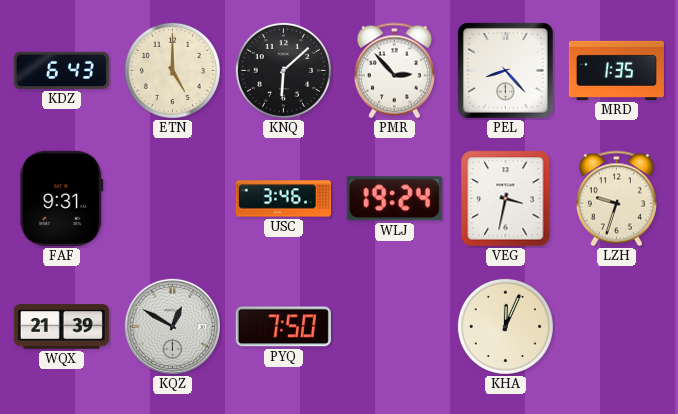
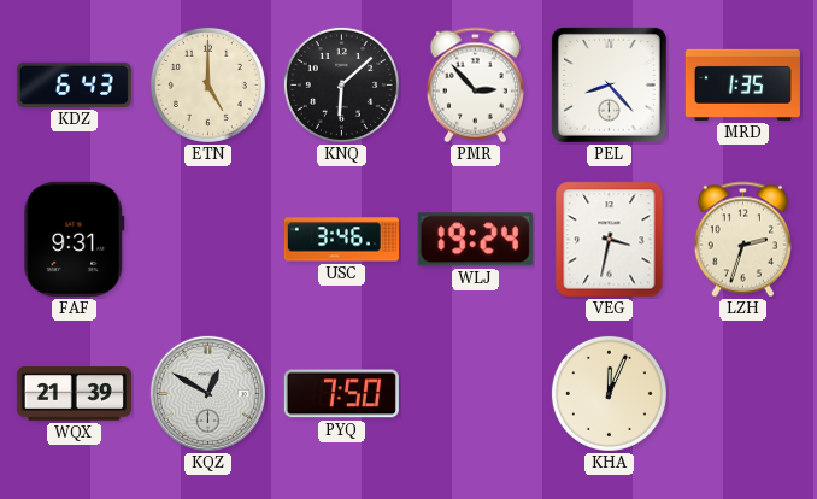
LZH: 9:33 -> 2:33
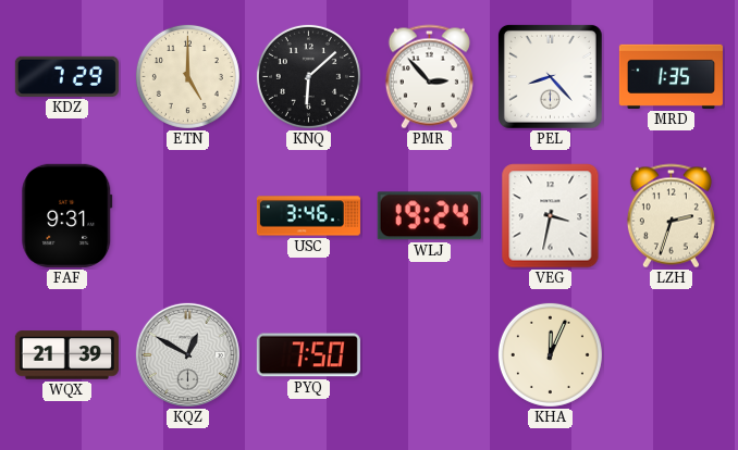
KDZ: 6:43 -> 7:29
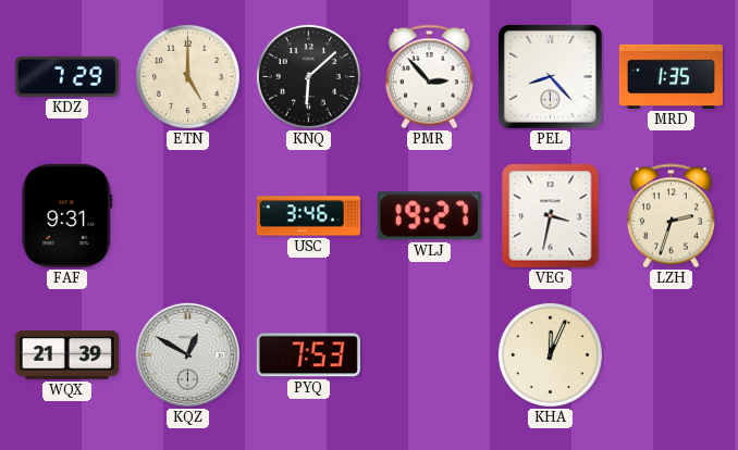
WLJ: 19:24 -> 19:27
PYQ: 7:50 -> 7:53
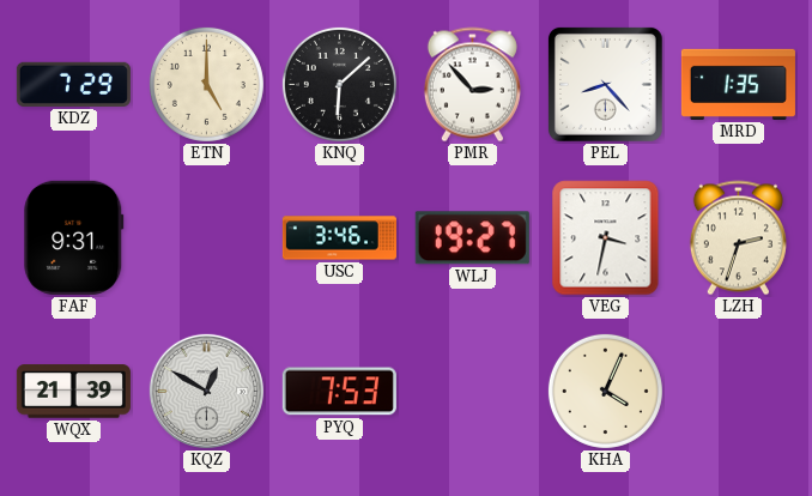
KHA: 12:04 -> 4:04
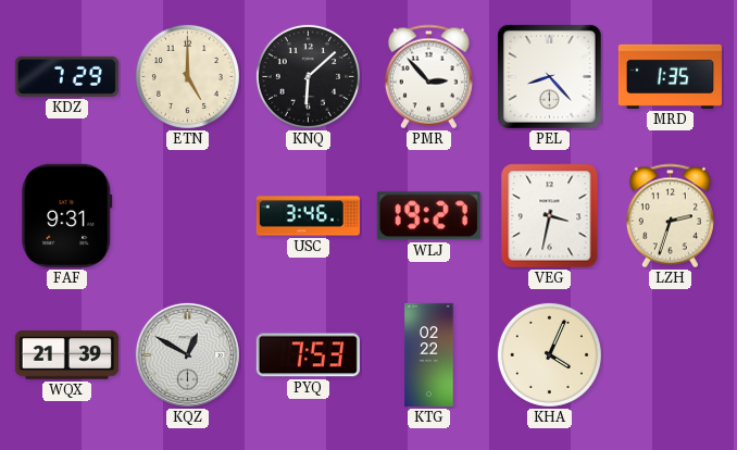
KTG: none -> 02:22
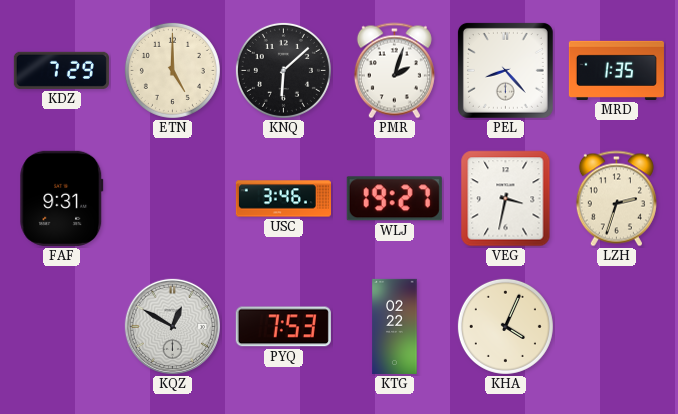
PMR: 2:53 -> 2:03
WQX: 21:39 -> none
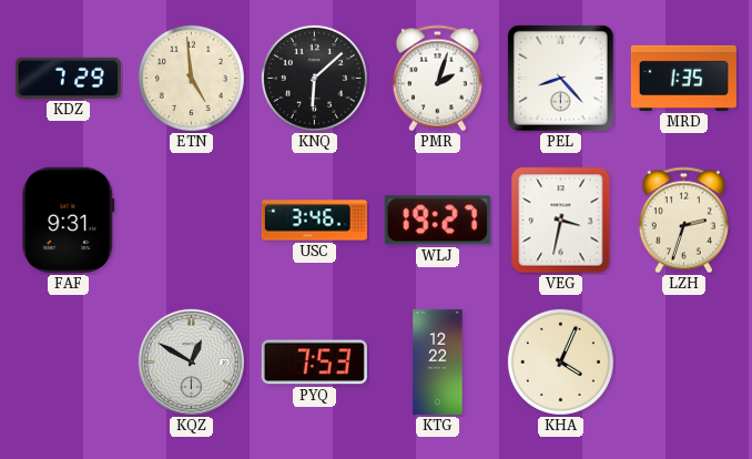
ETN: 5:00 -> 4:59
KTG: 02:22 -> 12:22
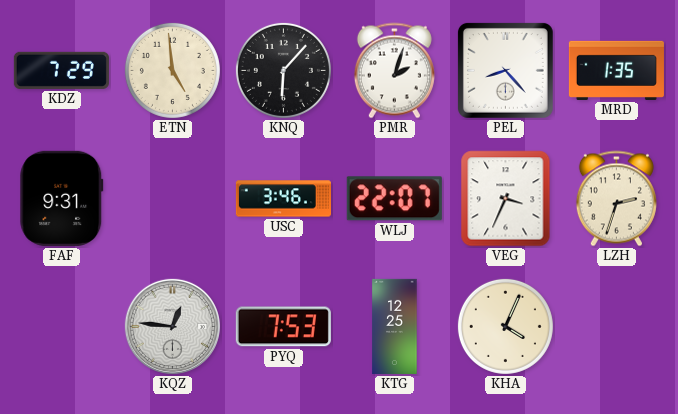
KNQ: 6:08 -> 6:07
WLJ: 19:27 -> 22:07
VEG: 3:32 -> 3:34
KQZ: 12:50 -> 12:46
KTG: 12:22 -> 12:25
